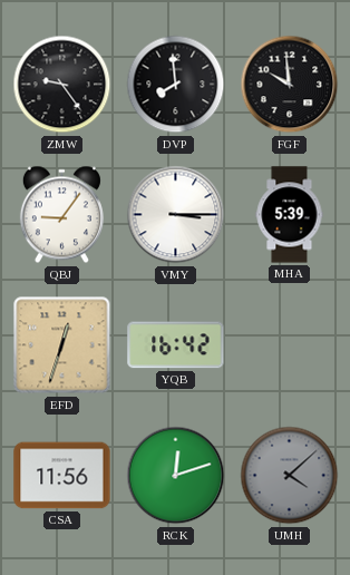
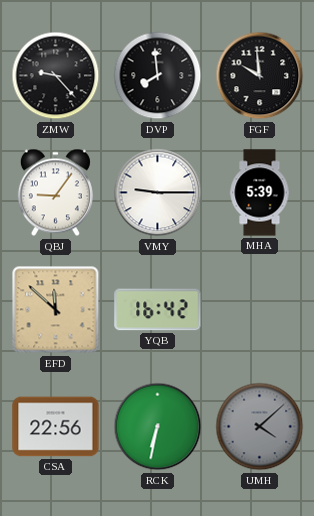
ZMW: 9:24 -> 9:23
VMY: 3:15 -> 9:15
EFD: 12:33 -> 11:52
CSA: 11:56 -> 22:56
RCK: 12:12 -> 6:32
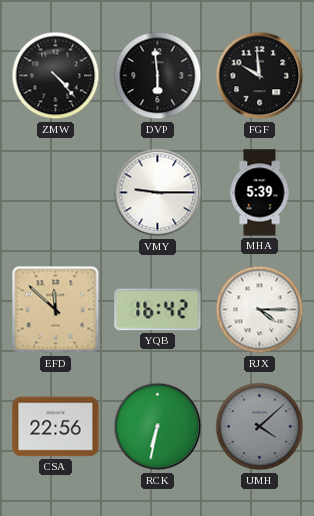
ZMW: 9:23 -> 4:23
DVP: 7:59 -> 5:59
QBJ: 9:06 -> none
RJX: none -> 4:15
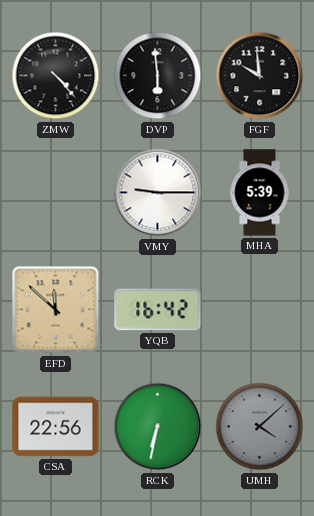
RJX: 4:15 -> none
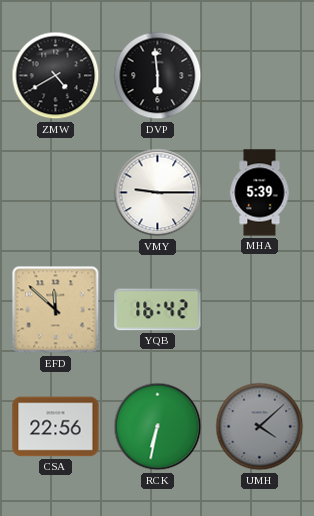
ZMW: 4:23 -> 4:40
FGF: 9:59 -> none
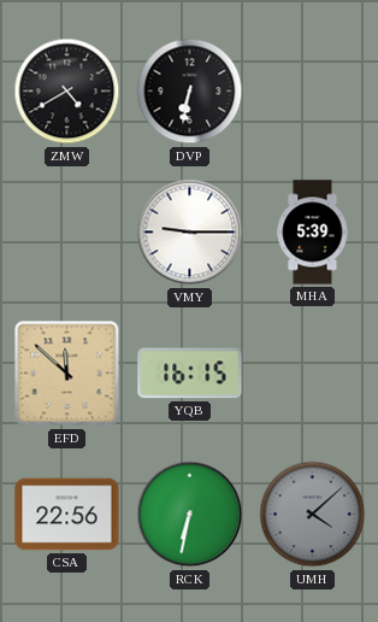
DVP: 5:59 -> 6:32
YQB: 16:42 -> 16:15
